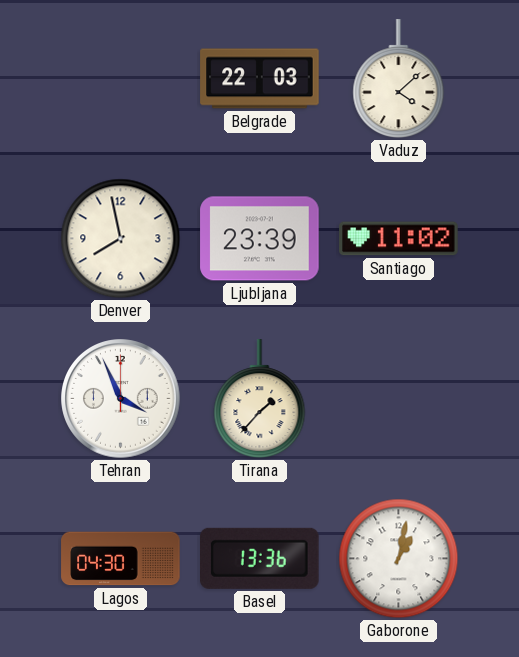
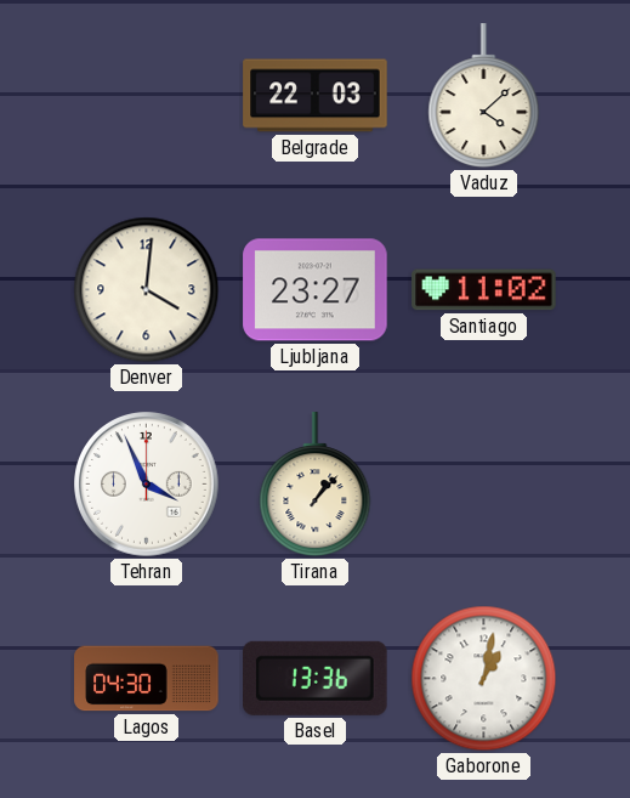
Denver: 7:58 -> 4:01
Ljubljana: 23:39 -> 23:27
Tirana: 1:37 -> 1:07
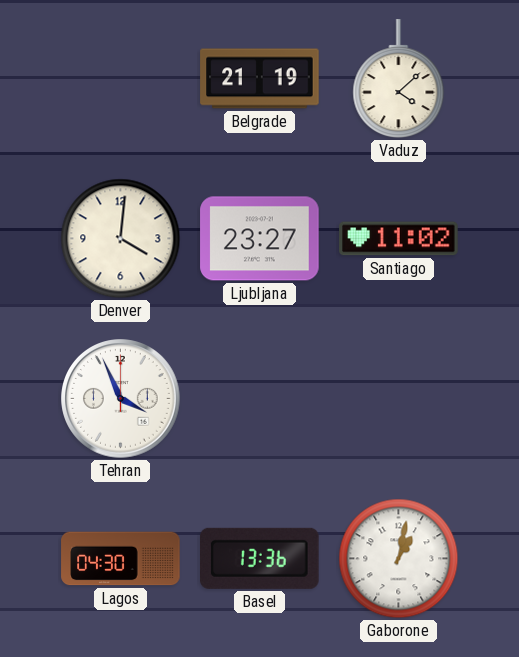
Belgrade: 22:03 -> 21:19
Tirana: 1:07 -> none
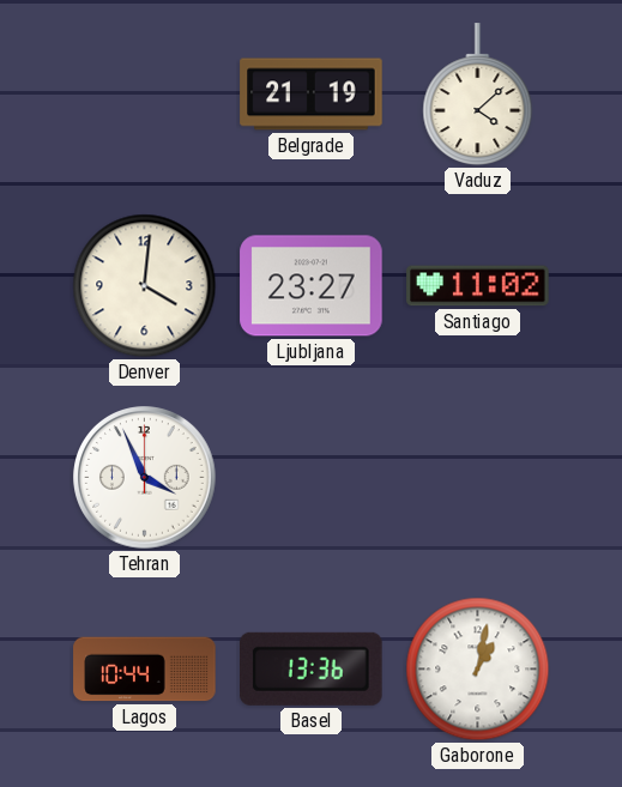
Lagos: 04:30 -> 10:44
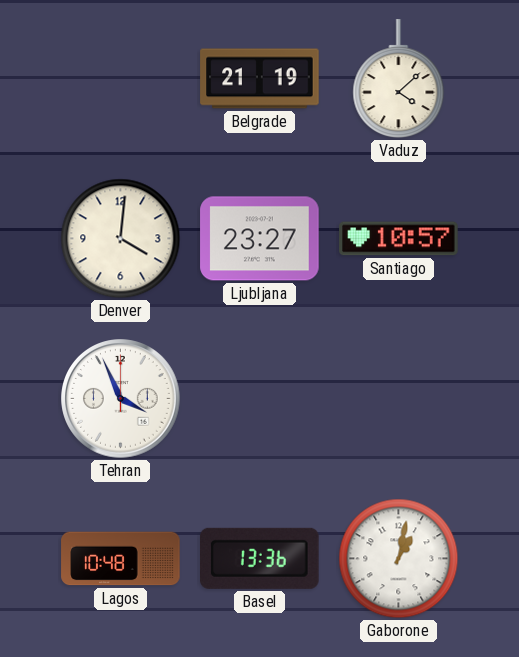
Santiago: 11:02 -> 10:57
Lagos: 10:44 -> 10:48
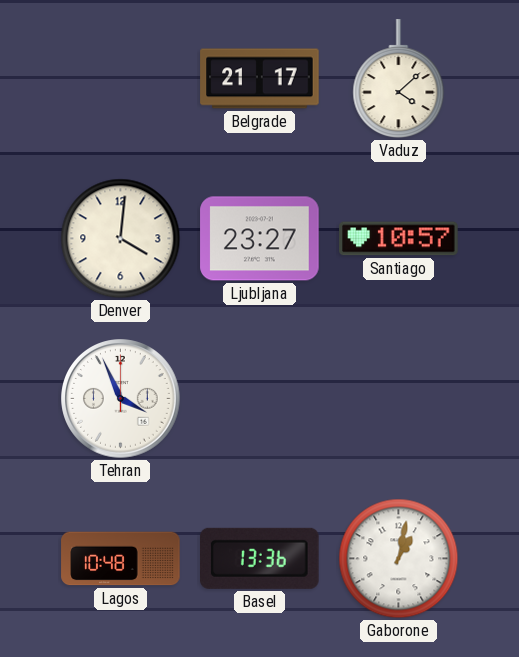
Belgrade: 21:19 -> 21:17
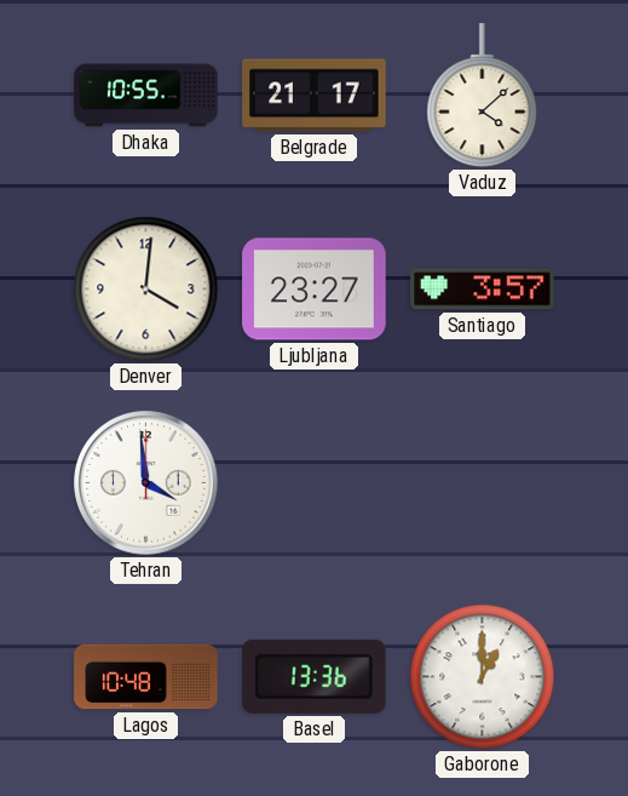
Dhaka: none -> 10:55
Santiago: 10:57 -> 3:57
Tehran: 3:56 -> 3:59
Gaborone: 1:02 -> 1:00
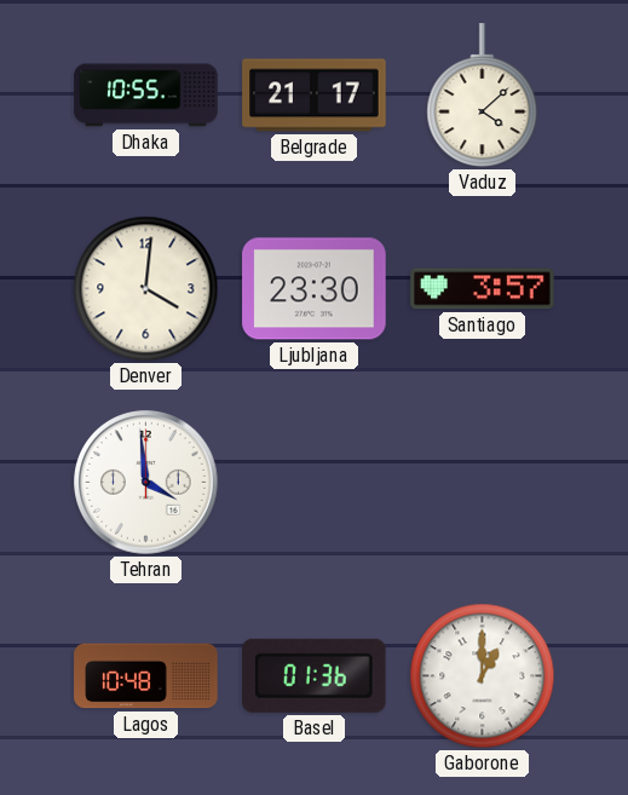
Ljubljana: 23:27 -> 23:30
Basel: 13:36 -> 01:36
